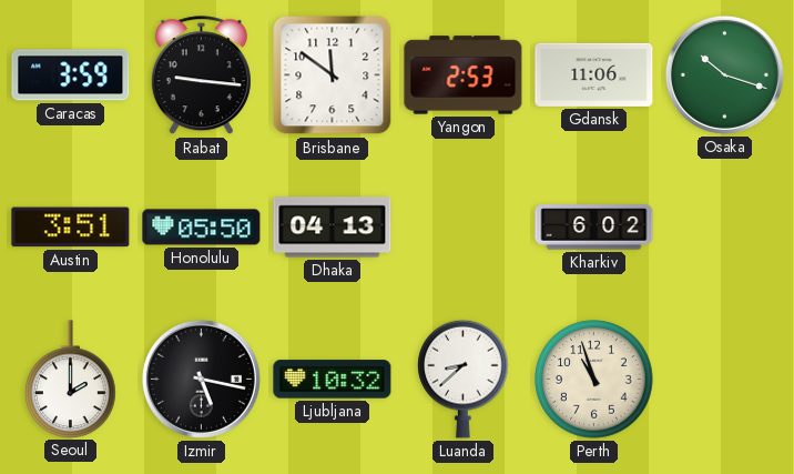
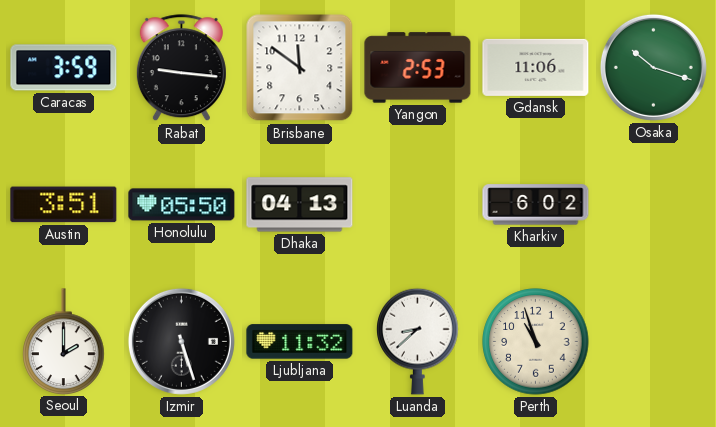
Izmir: 5:17 -> 5:27
Ljubljana: 10:32 -> 11:32
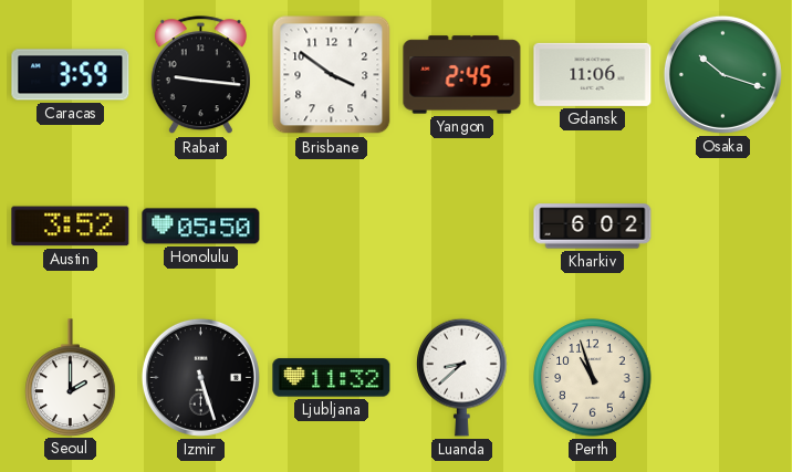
Brisbane: 11:51 -> 3:51
Yangon: 2:53 -> 2:45
Austin: 3:51 -> 3:52
Dhaka: 04:13 -> none
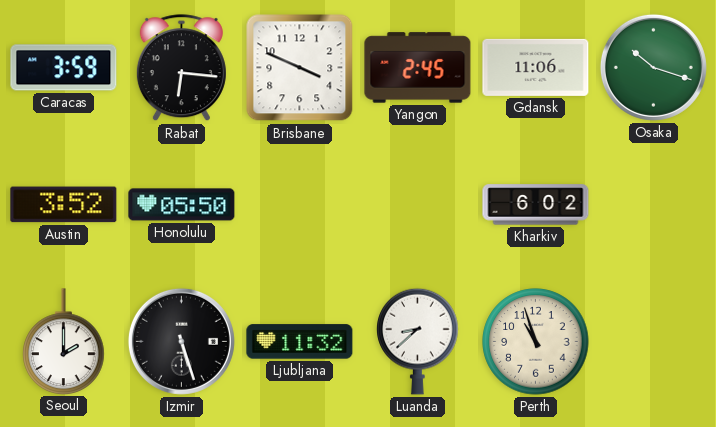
Rabat: 9:16 -> 6:16
Brisbane: 3:51 -> 3:49
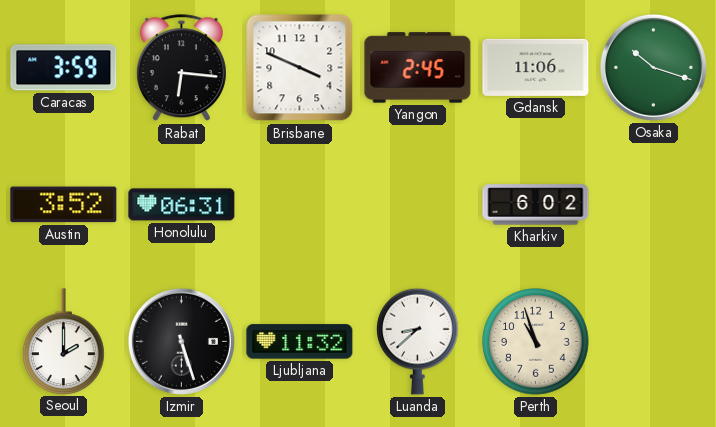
Honolulu: 05:50 -> 06:31
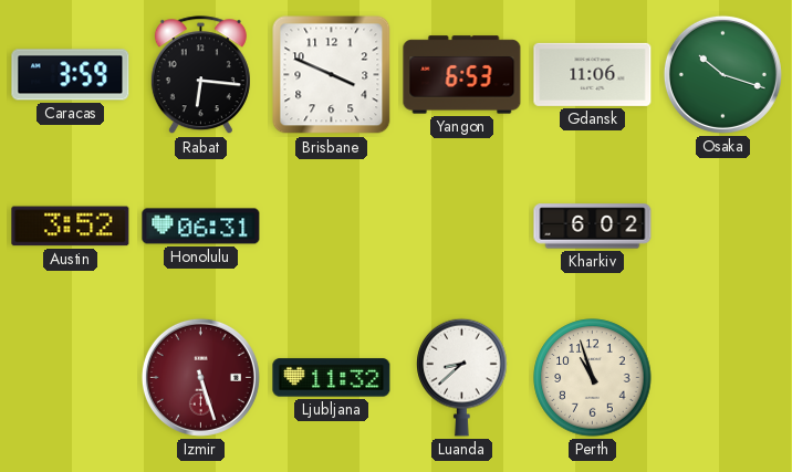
Yangon: 2:45 -> 6:53
Seoul: 2:00 -> none
Izmir dial: black -> burgundy
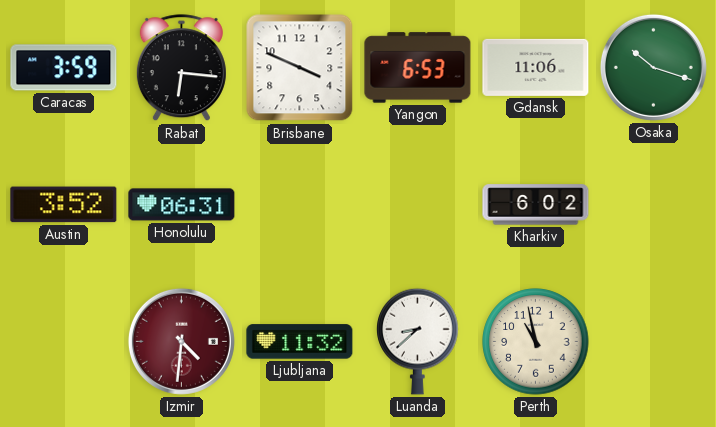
Izmir: 5:27 -> 4:31
Perth: 10:57 -> 10:58
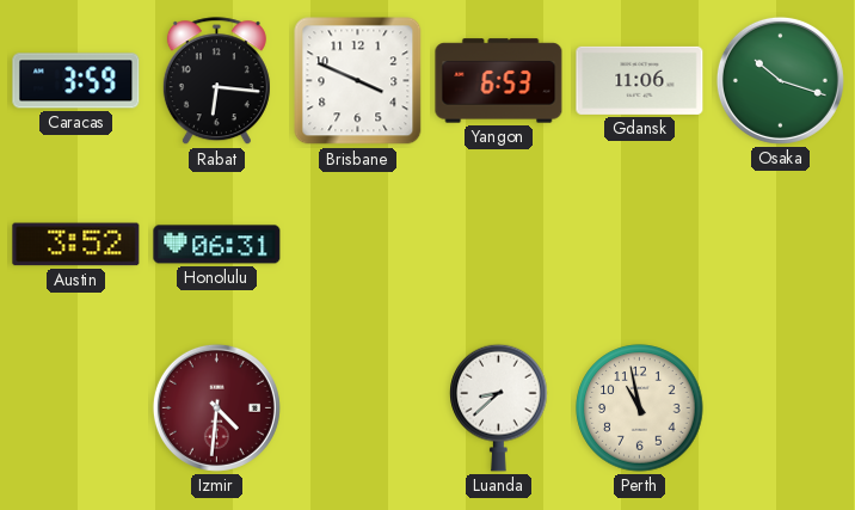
Kharkiv: 6:02 -> none
Ljubljana: 11:32 -> none
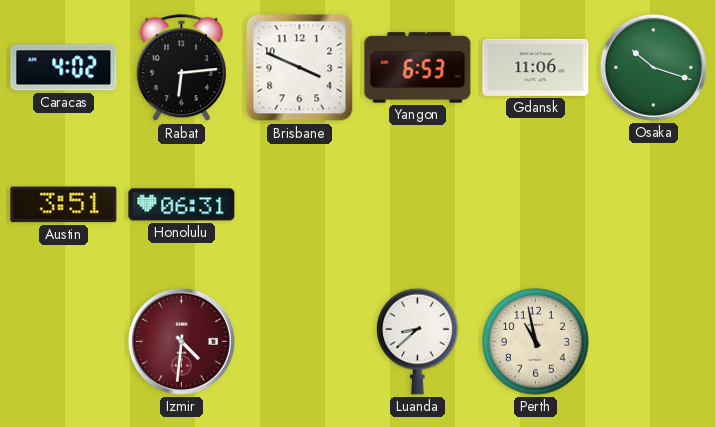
Caracas: 3:59 -> 4:02
Rabat: 6:16 -> 6:14
Austin: 3:52 -> 3:51
